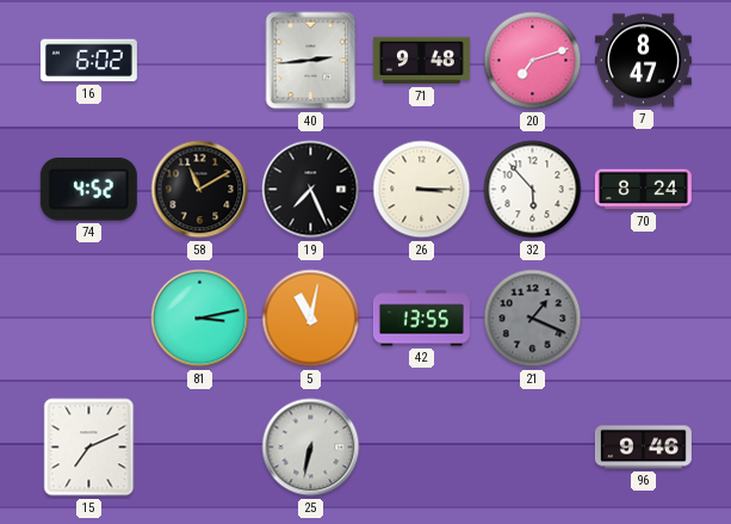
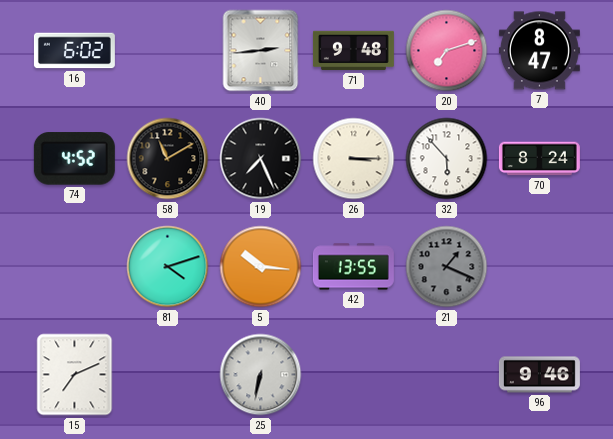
81: 3:13 -> 4:12
5: 11:02 -> 10:16
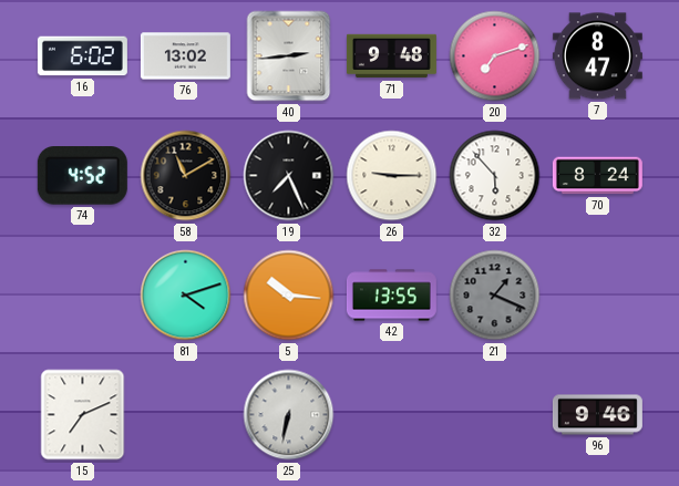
76: none -> 13:02
26: 3:15 -> 9:15
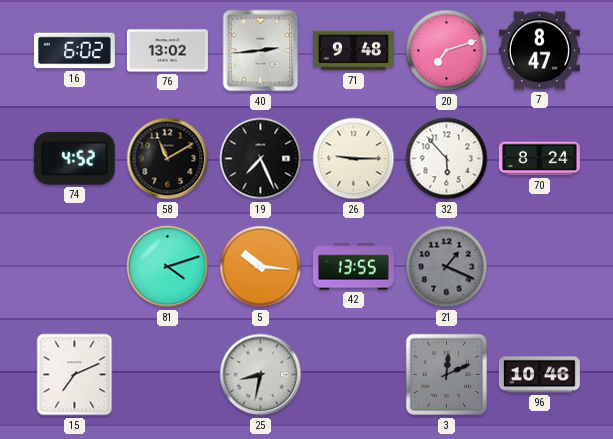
25: 6:32 -> 8:32
3: none -> 12:11
96: 9:46 -> 10:46
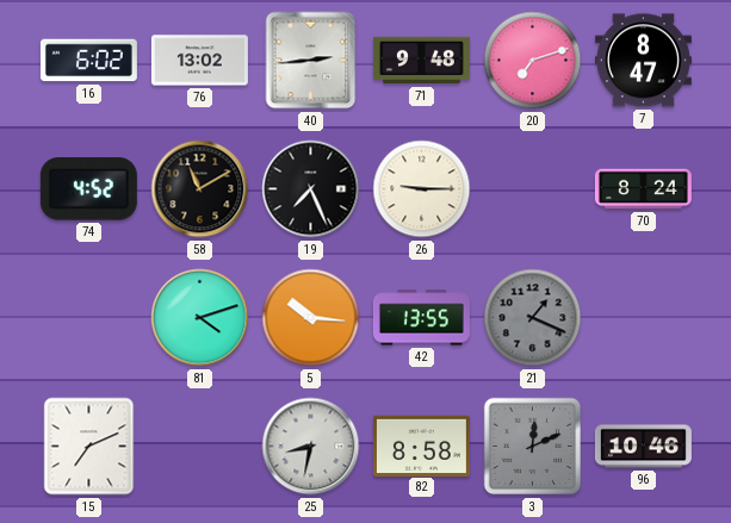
32: 5:53 -> none
82: none -> 8:58
